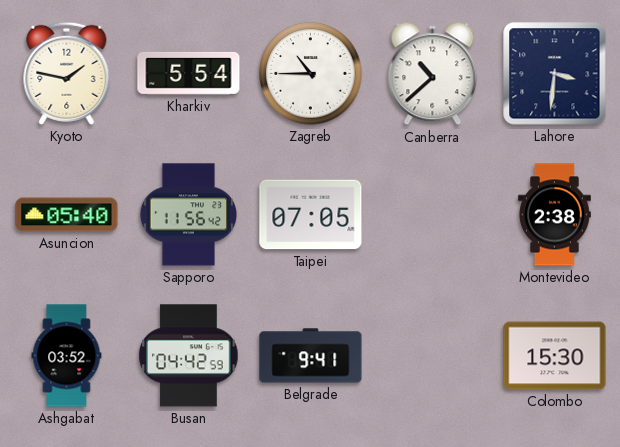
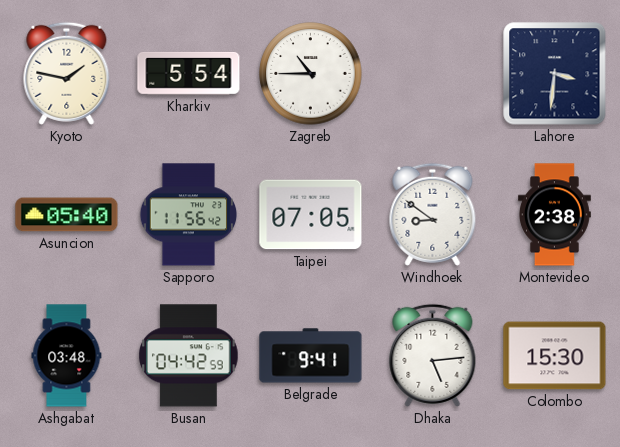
Canberra: 10:38 -> none
Windhoek: none -> 8:51
Ashgabat: 03:52 -> 03:48
Dhaka: none -> 5:14
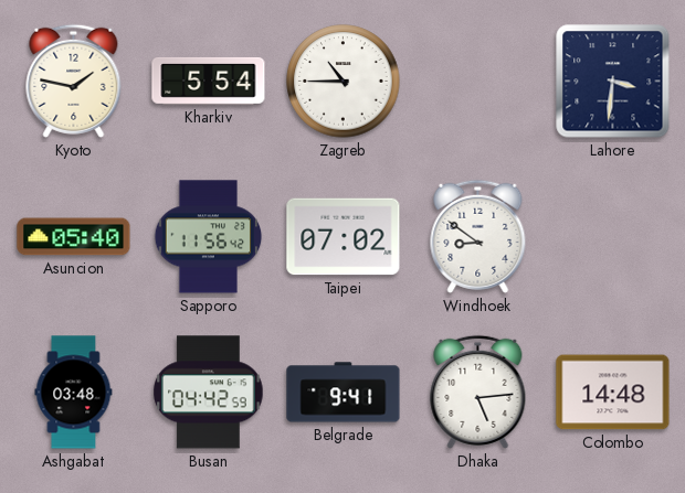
Taipei: 07:05 -> 07:02
Montevideo: 2:38 -> none
Colombo: 15:30 -> 14:48
